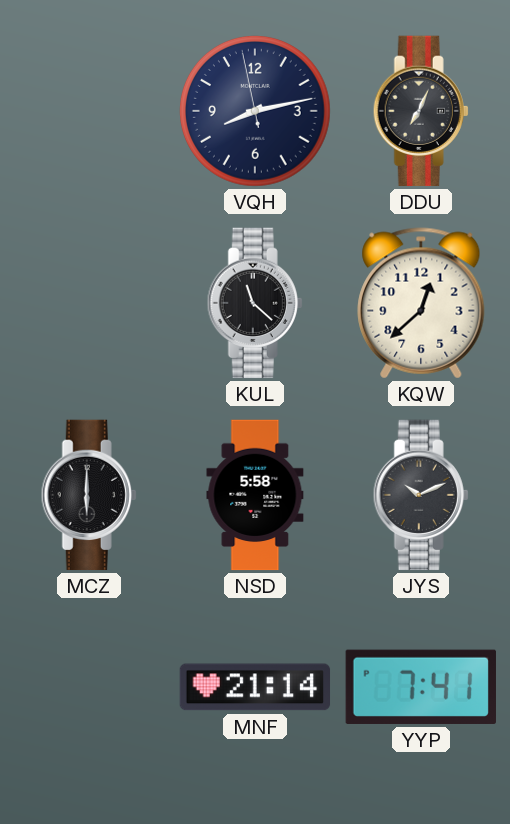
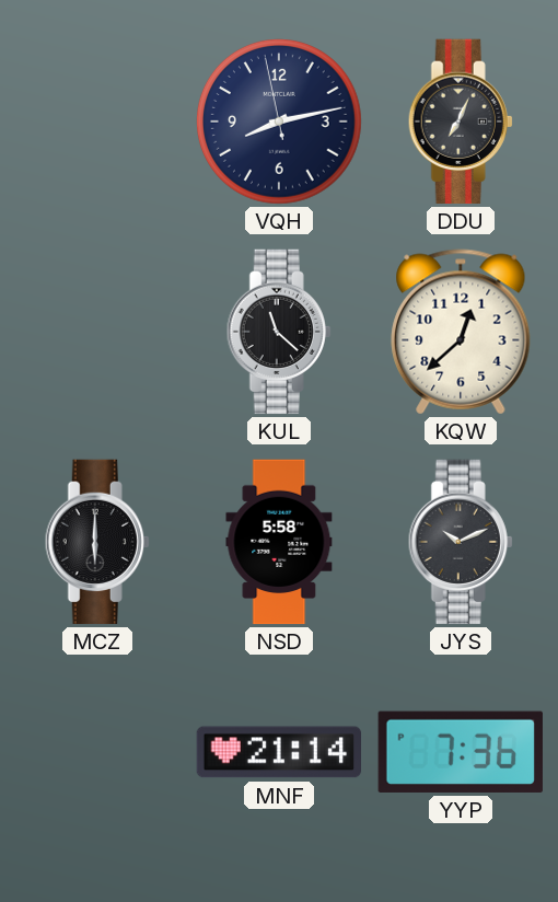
YYP: 7:41 -> 7:36
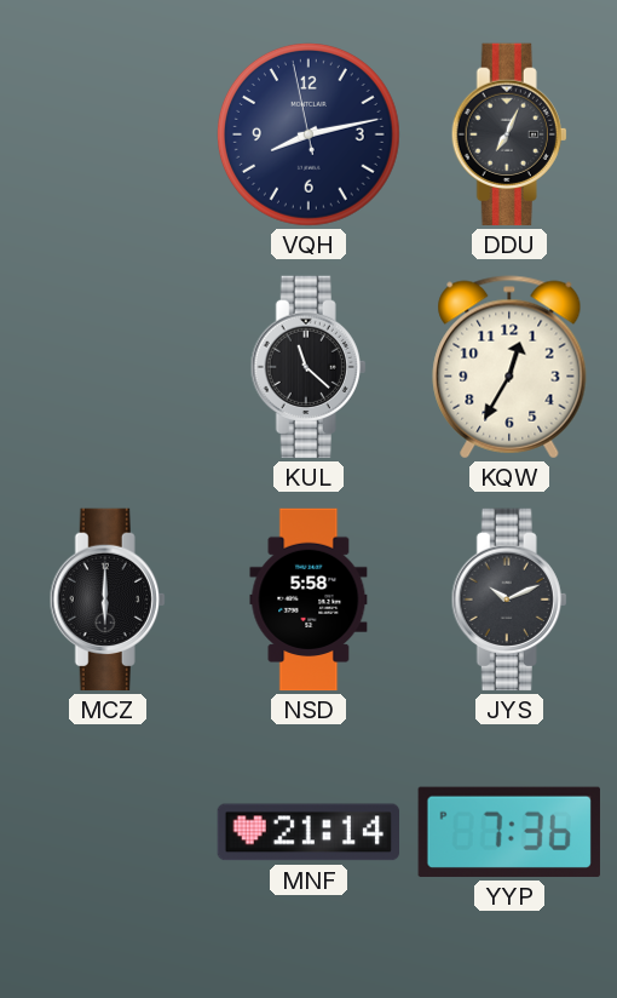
KQW: 12:38 -> 12:35
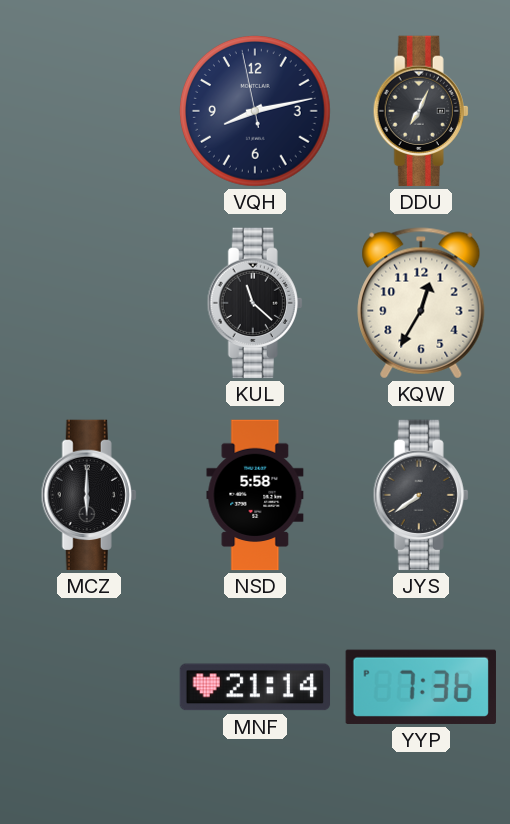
JYS: 10:11 -> 7:39
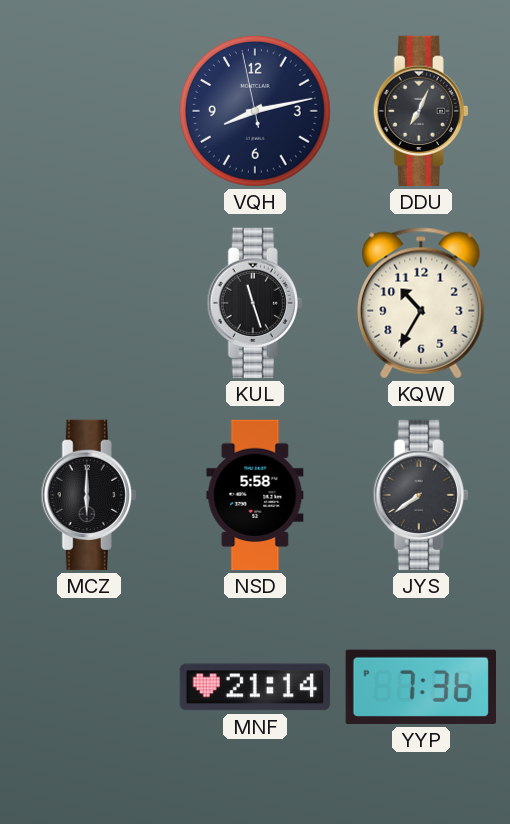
KUL: 11:22 -> 11:27
KQW: 12:35 -> 10:35
